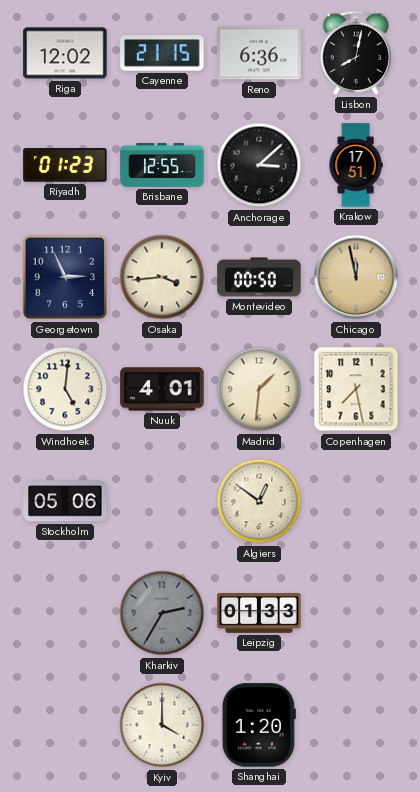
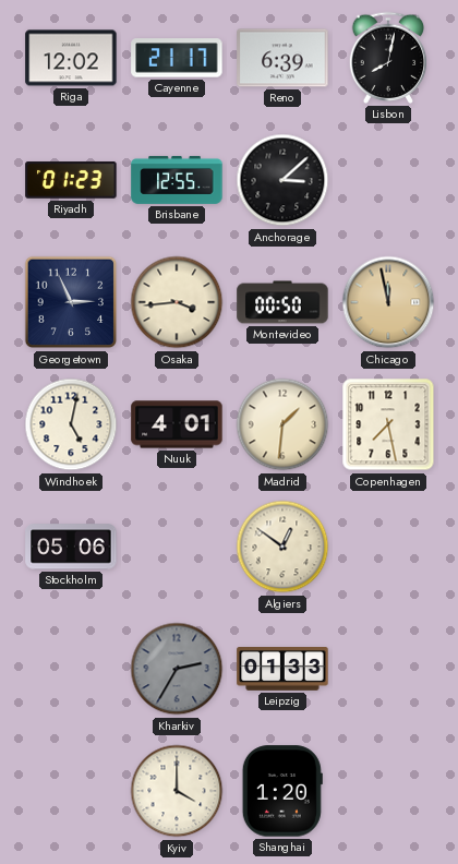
Cayenne: 21:15 -> 21:17
Reno: 6:36 -> 6:39
Krakow: 17:51 -> none
Windhoek: 5:01 -> 5:02
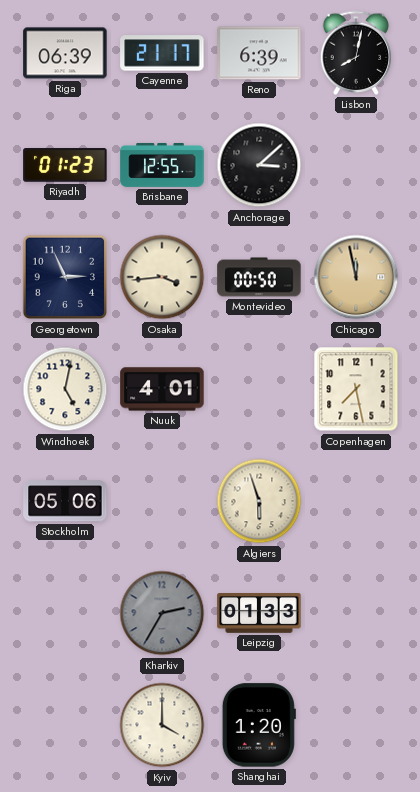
Riga: 12:02 -> 06:39
Madrid: 1:31 -> none
Algiers: 12:51 -> 5:57
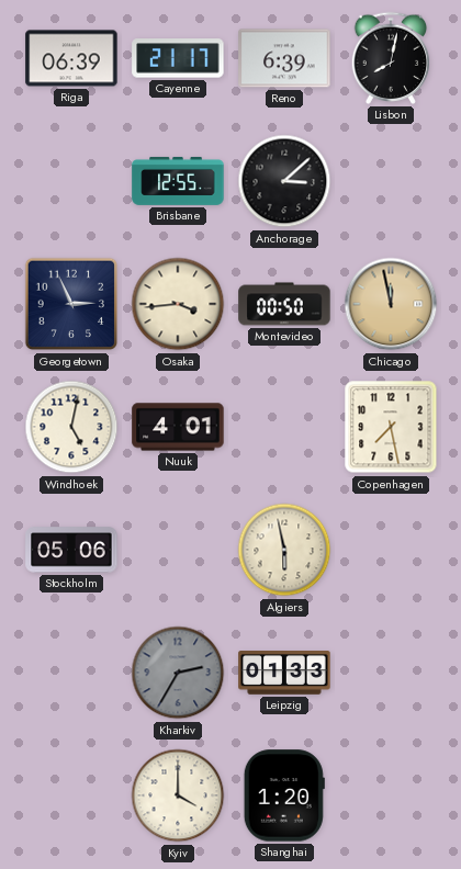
Riyadh: 01:23 -> none
Algiers: 5:57 -> 5:58
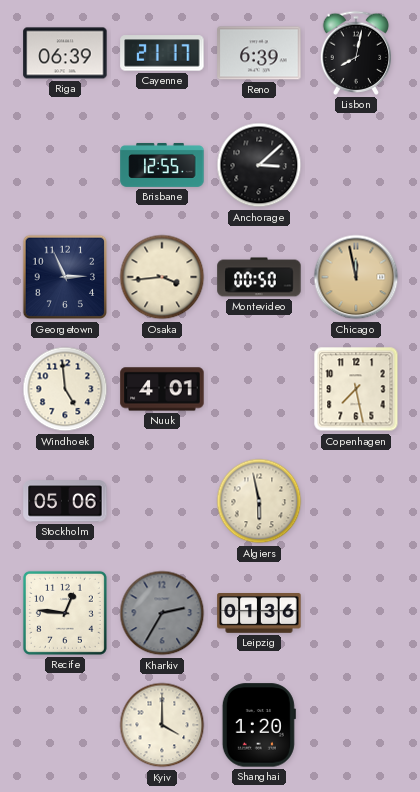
Windhoek: 5:02 -> 4:59
Recife: none -> 12:46
Leipzig: 01:33 -> 01:36
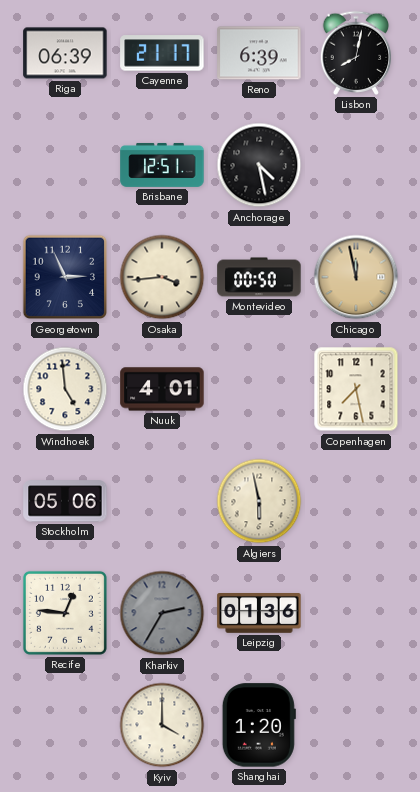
Brisbane: 12:55 -> 12:51
Anchorage: 3:08 -> 4:28
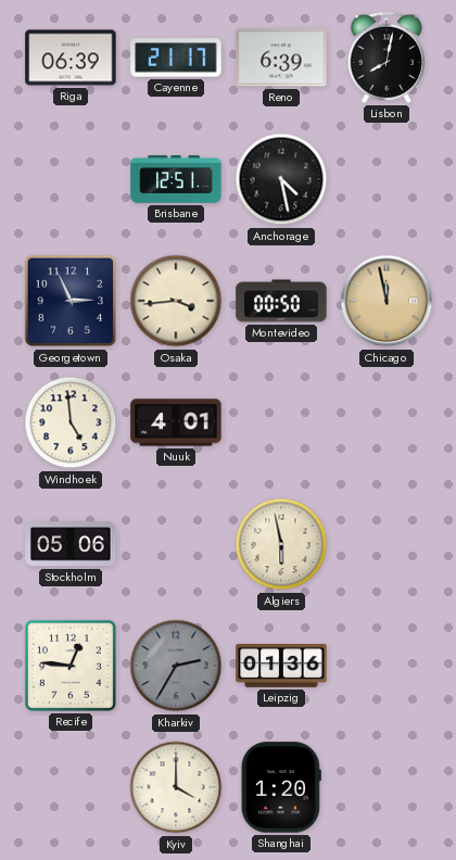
Copenhagen: 7:28 -> none
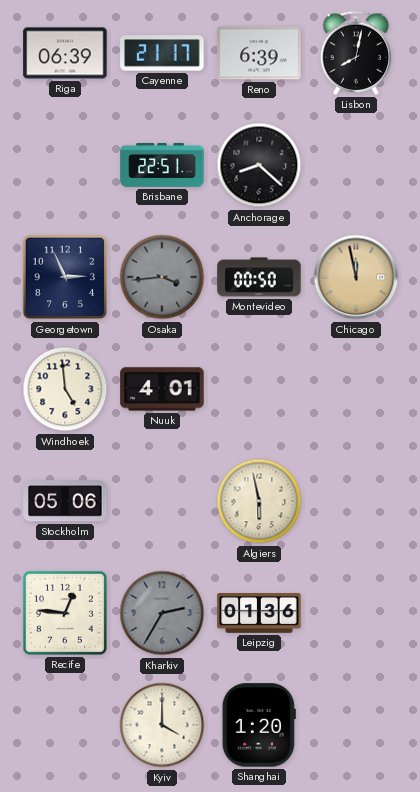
Brisbane: 12:51 -> 22:51
Anchorage: 4:28 -> 8:22
Osaka dial: cream -> grey
